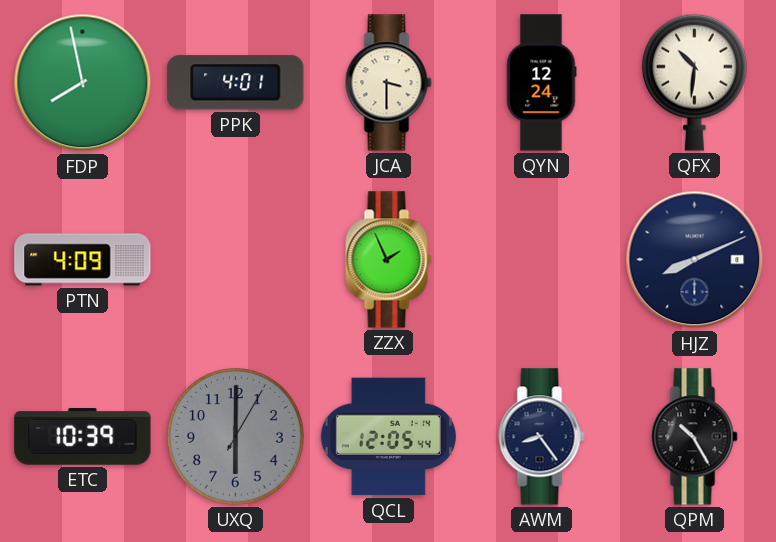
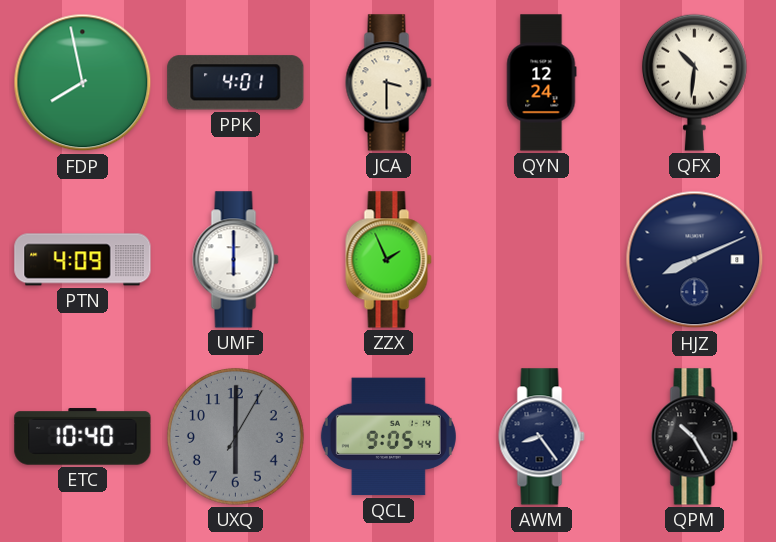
UMF: none -> 6:00
ETC: 10:39 -> 10:40
QCL: 12:05 -> 9:05
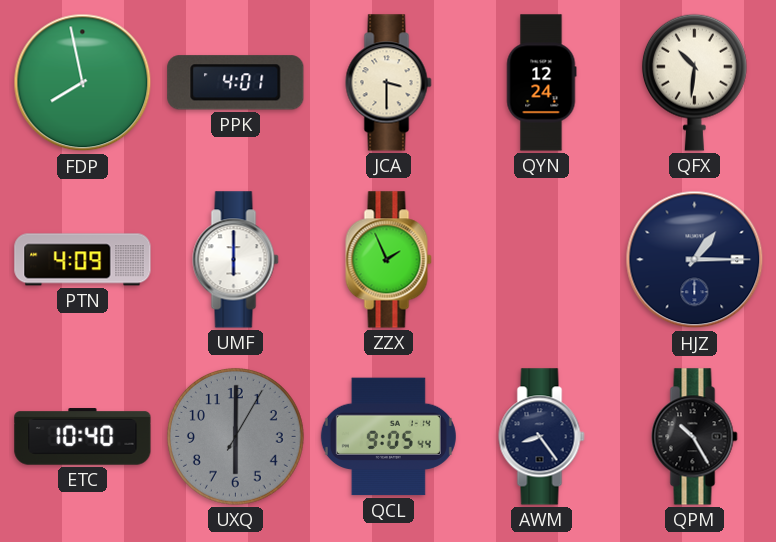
HJZ: 8:11 -> 1:15
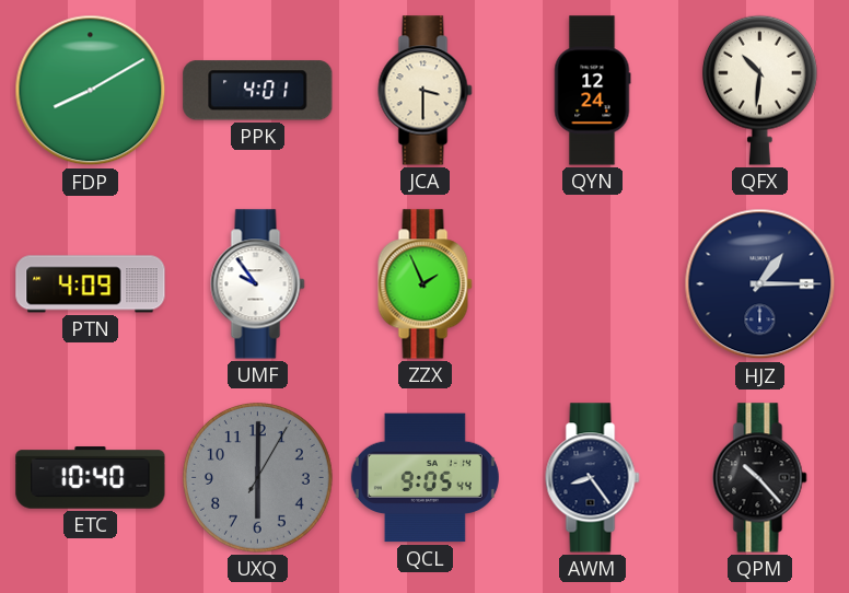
FDP: 7:58 -> 8:10
UMF: 6:00 -> 9:54
QPM: 10:25 -> 10:23
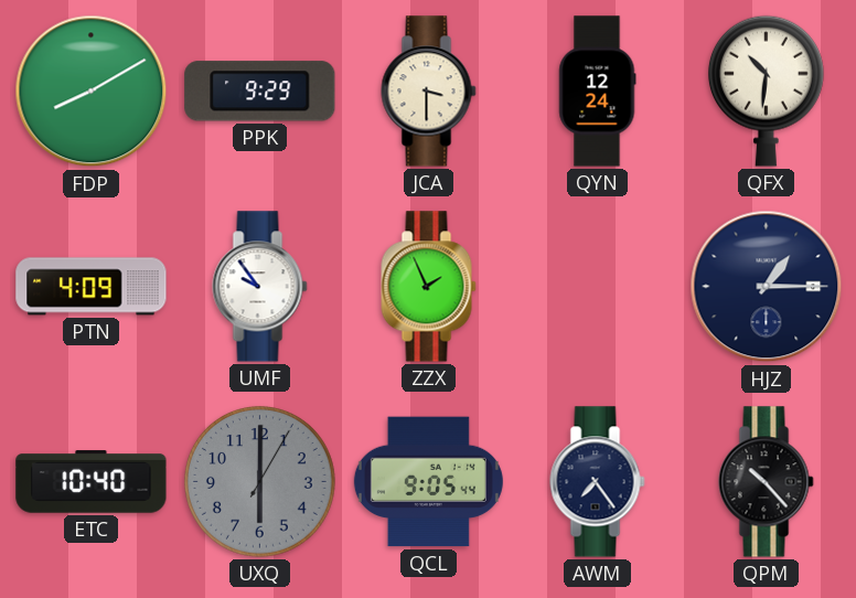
PPK: 4:01 -> 9:29
AWM: 8:24 -> 7:24
